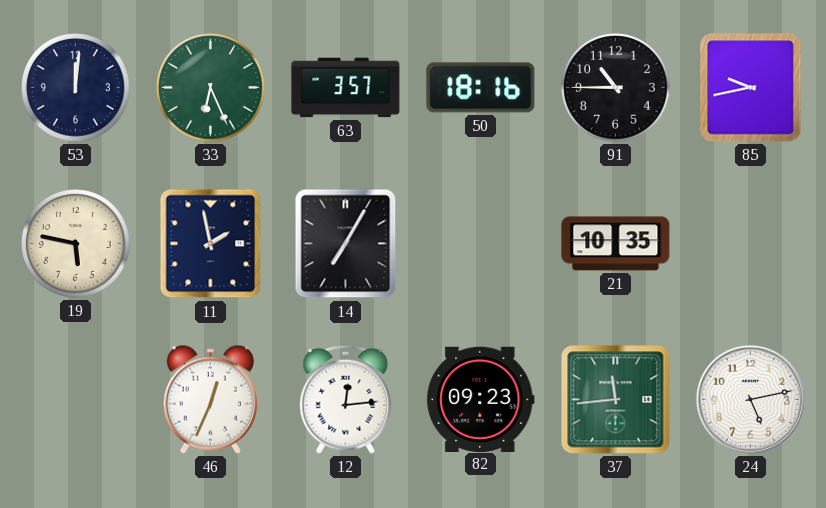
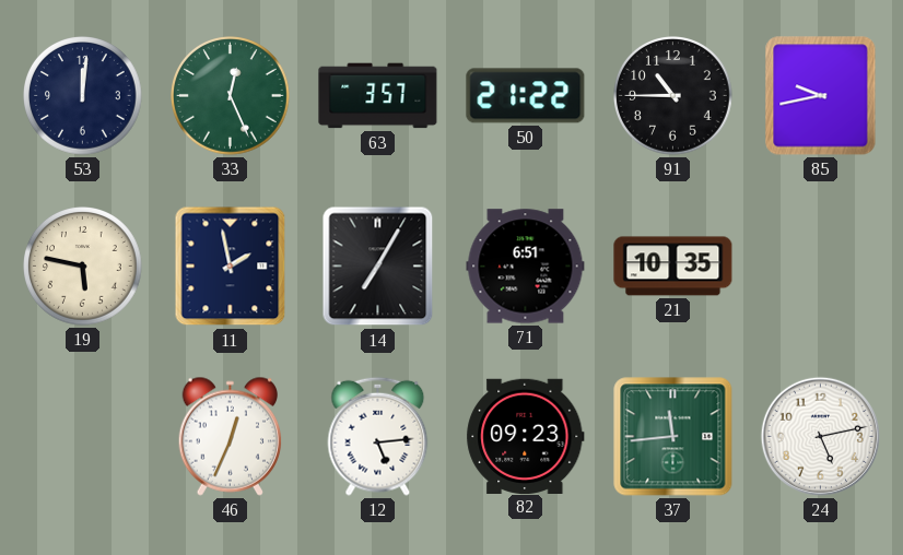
33: 6:26 -> 12:26
50: 18:16 -> 21:22
71: none -> 6:51
12: 12:14 -> 5:14
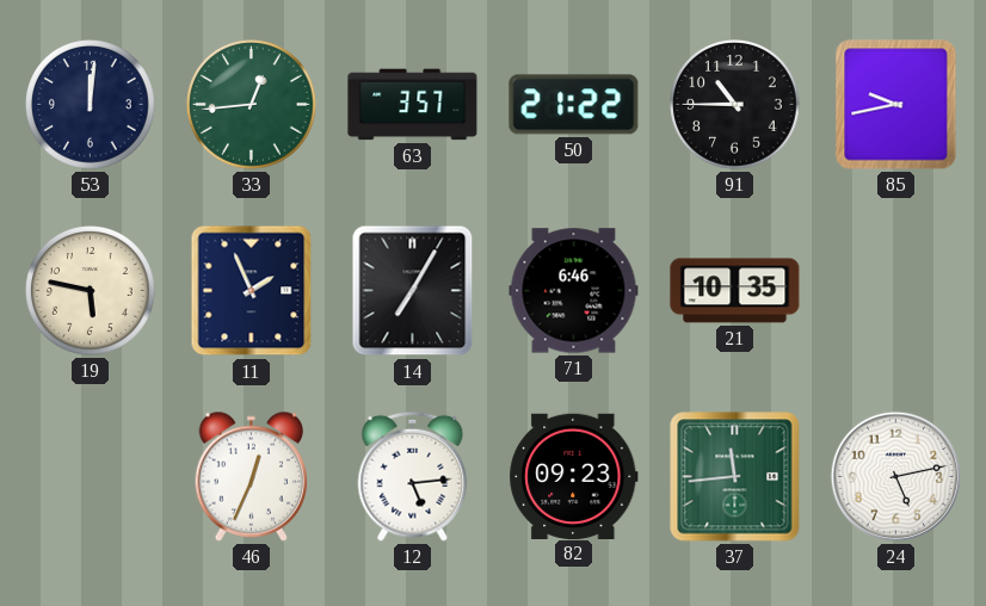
33: 12:26 -> 12:44
11: 1:58 -> 1:56
71: 6:51 -> 6:46
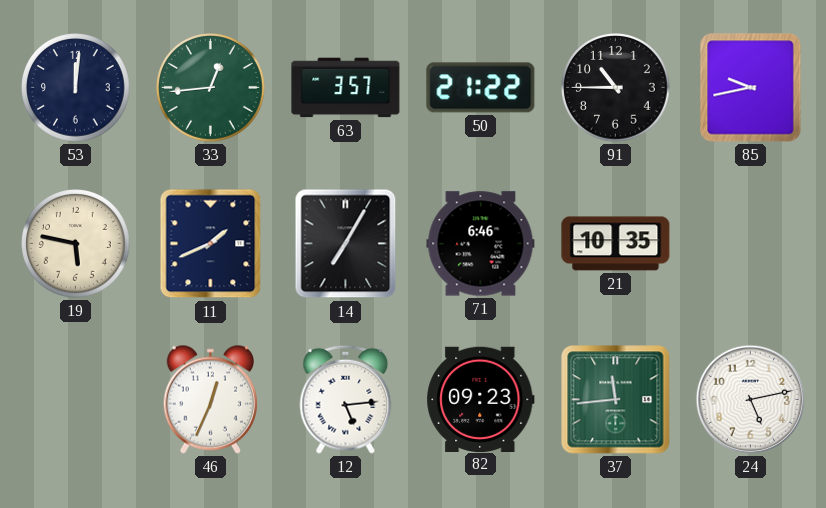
11: 1:56 -> 1:41
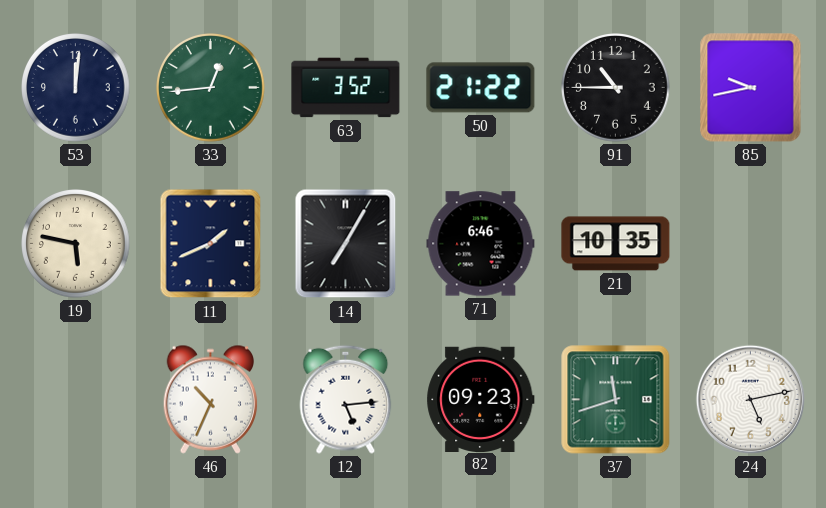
63: 3:57 -> 3:52
46: 12:34 -> 10:34
37: 11:44 -> 11:42
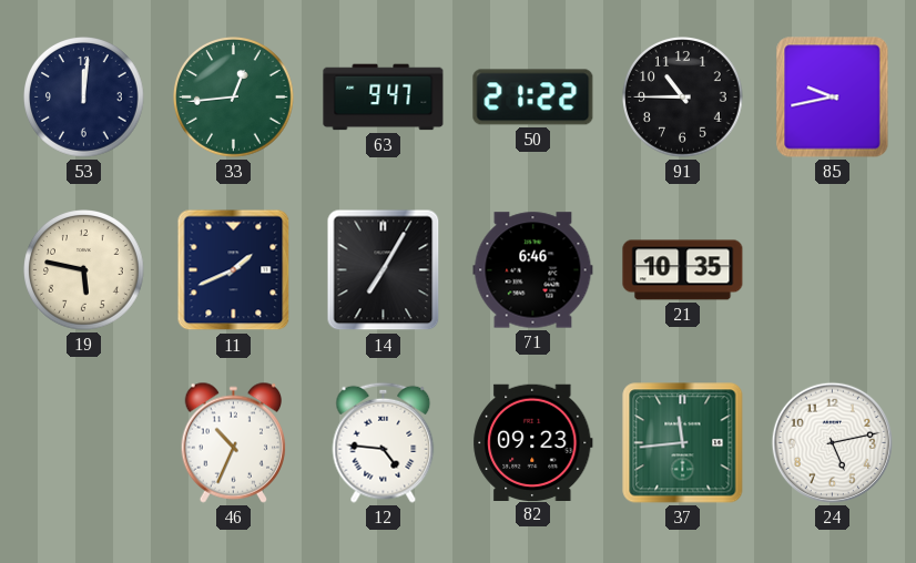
63: 3:52 -> 9:47
12: 5:14 -> 4:46
37: 11:42 -> 11:44
